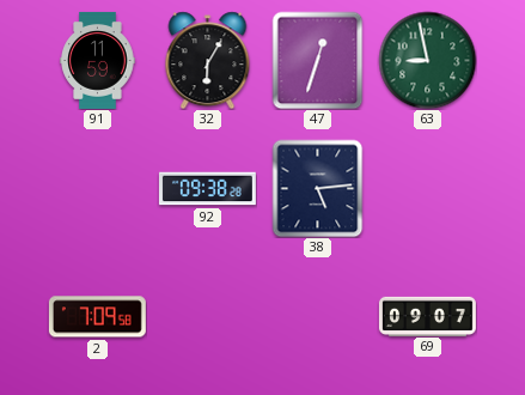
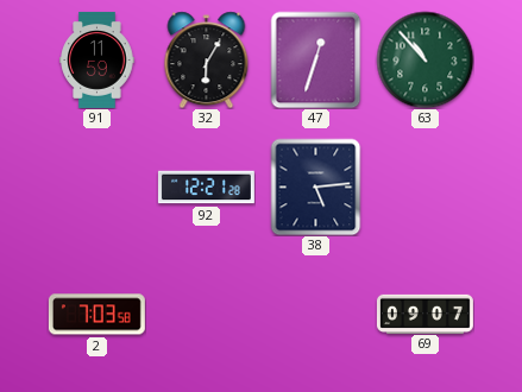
63: 8:58 -> 10:53
92: 09:38 -> 12:21
2: 7:09 -> 7:03
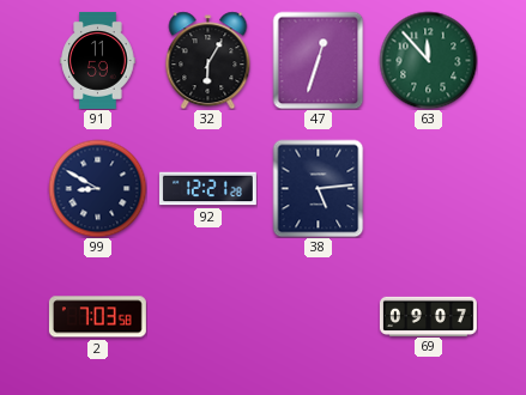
63: 10:53 -> 11:53
99: none -> 8:50
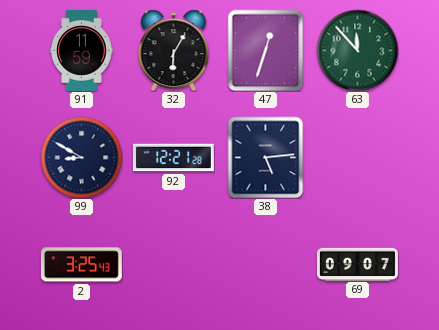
2: 7:03 -> 3:25
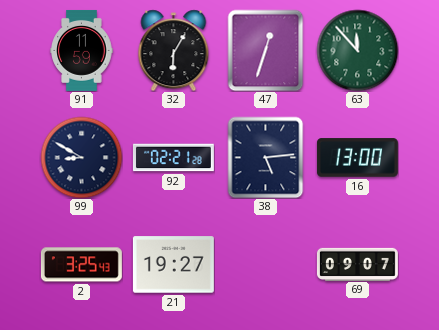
92: 12:21 -> 02:21
16: none -> 13:00
21: none -> 19:27
